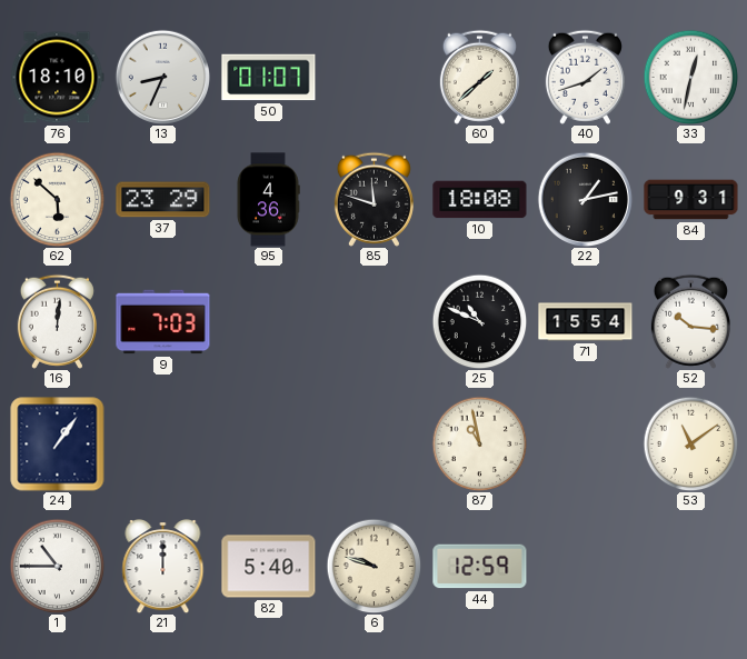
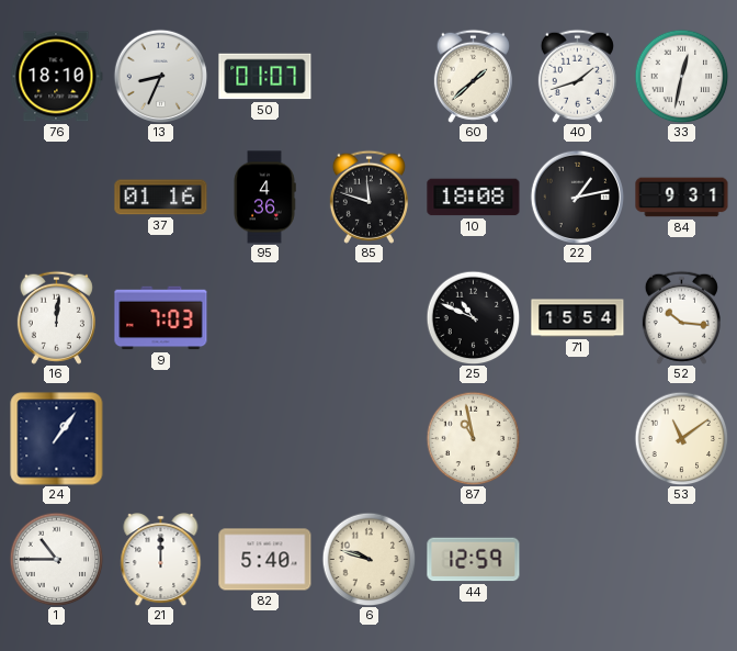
62: 5:52 -> none
37: 23:29 -> 01:16
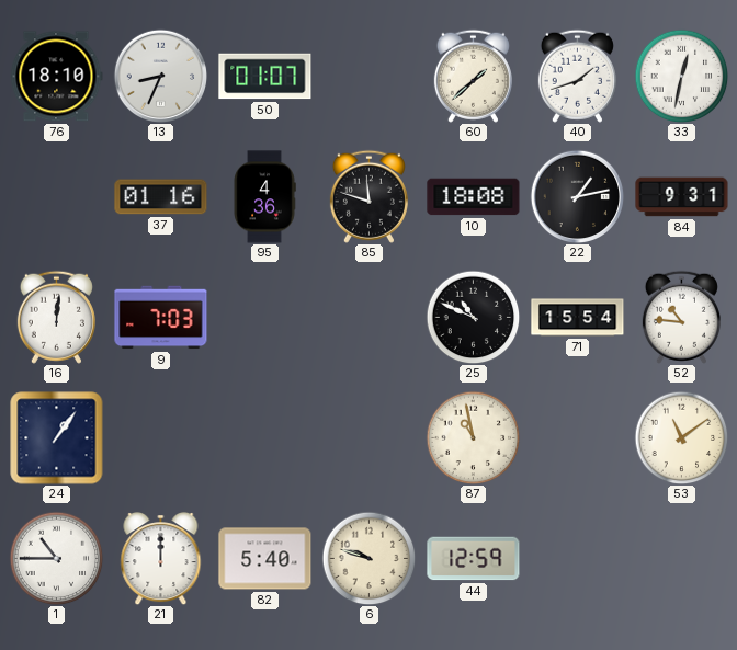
52: 10:16 -> 10:46
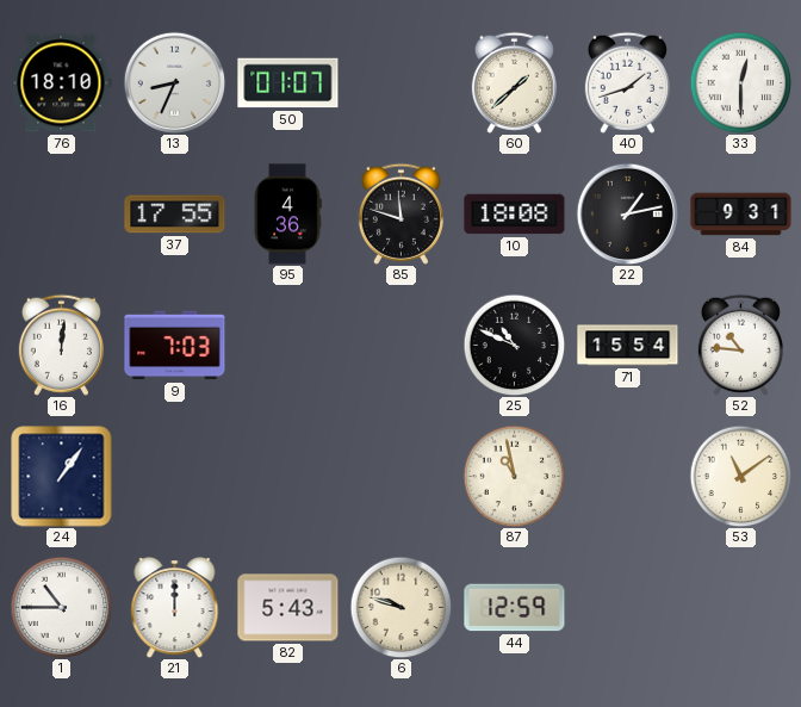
33: 12:32 -> 12:30
37: 01:16 -> 17:55
82: 5:40 -> 5:43
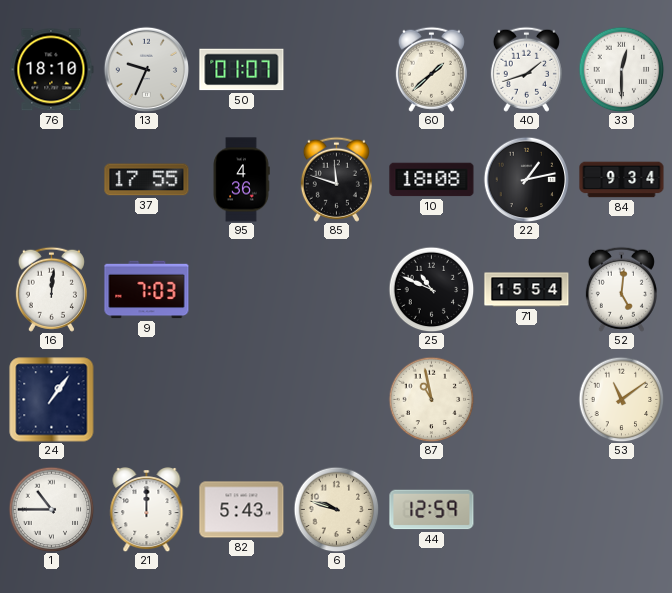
13: 8:34 -> 9:34
84: 9:31 -> 9:34
52: 10:46 -> 5:01
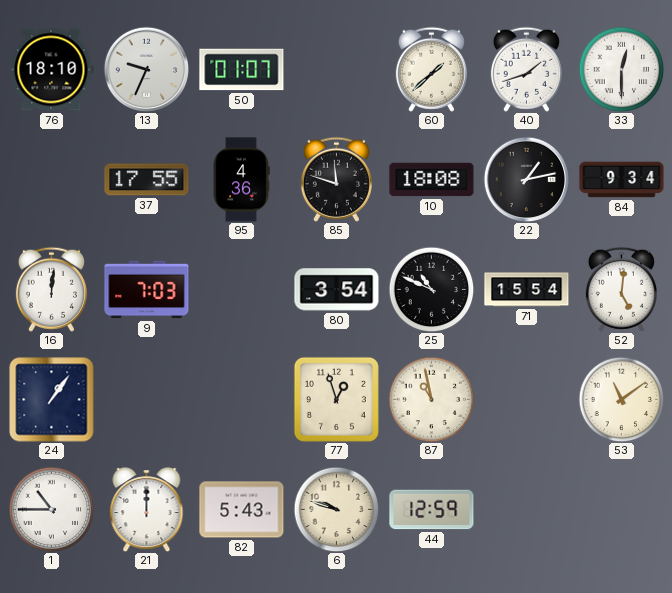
80: none -> 3:54
77: none -> 12:57
